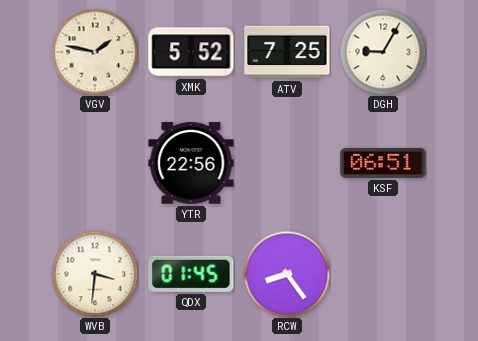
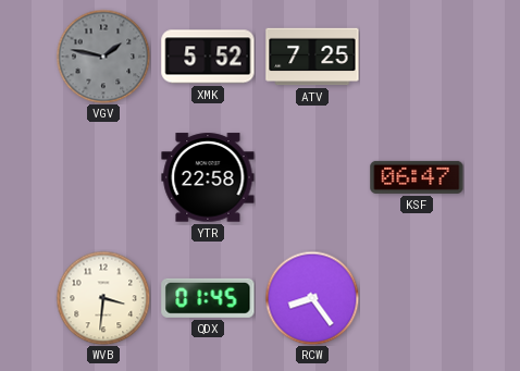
VGV dial: cream -> grey
DGH: 9:05 -> none
YTR: 22:56 -> 22:58
KSF: 06:51 -> 06:47
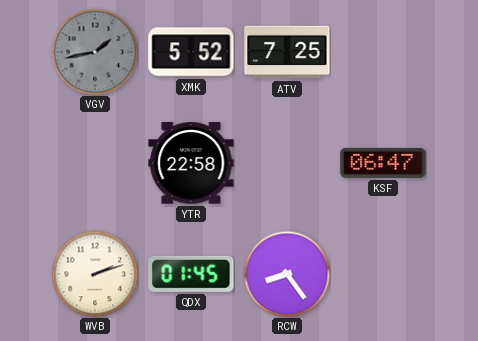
VGV: 1:47 -> 1:43
WVB: 3:31 -> 2:12
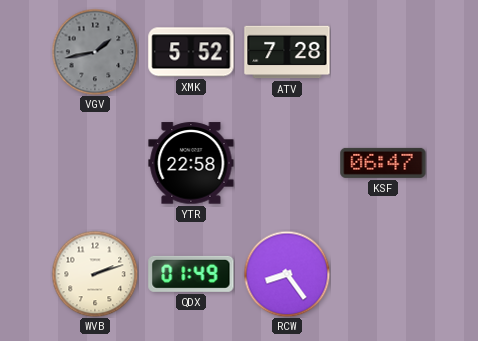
ATV: 7:25 -> 7:28
QDX: 01:45 -> 01:49
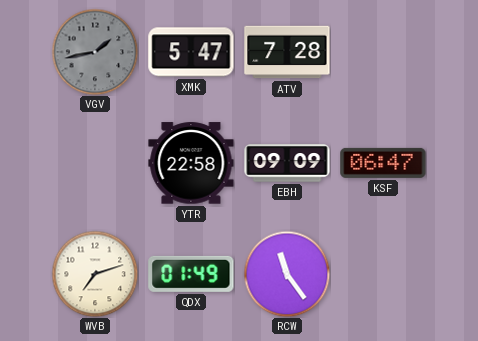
XMK: 5:52 -> 5:47
EBH: none -> 09:09
WVB: 2:12 -> 7:12
RCW: 8:24 -> 11:24
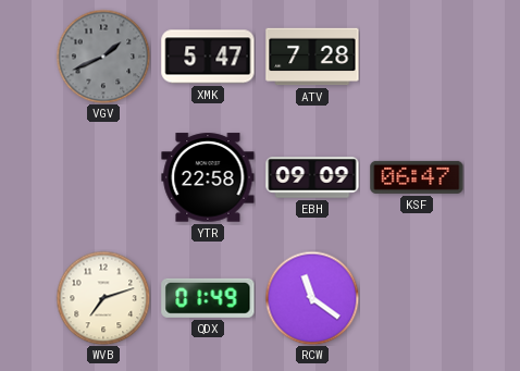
VGV: 1:43 -> 1:41
RCW: 11:24 -> 11:21
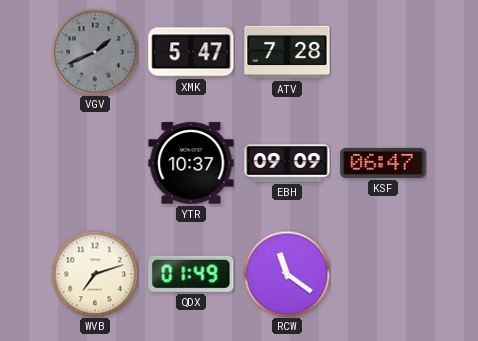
YTR: 22:58 -> 10:37
